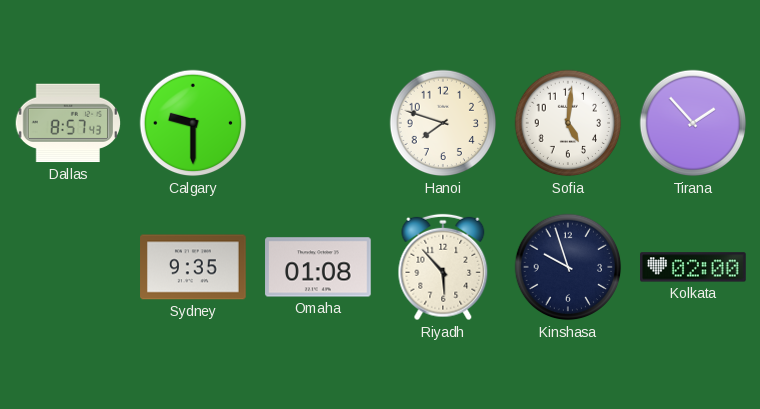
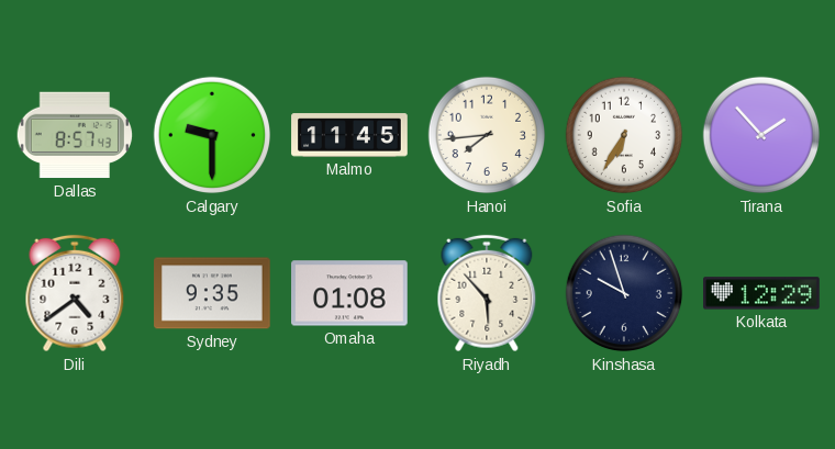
Malmo: none -> 11:45
Hanoi: 7:48 -> 7:44
Sofia: 5:01 -> 6:35
Dili: none -> 4:39
Kolkata: 02:00 -> 12:29
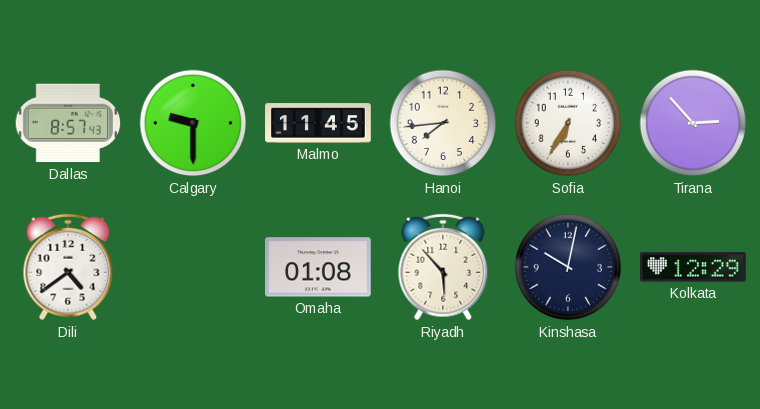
Tirana: 1:53 -> 2:53
Sydney: 9:35 -> none
Kinshasa: 9:57 -> 10:02
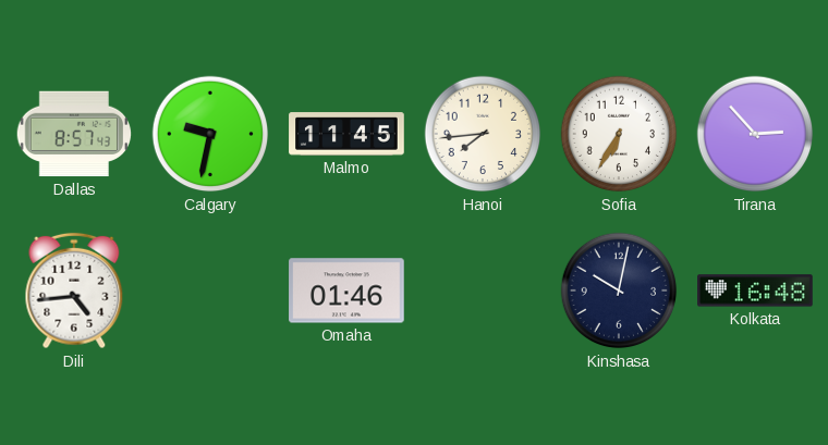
Calgary: 9:30 -> 9:32
Dili: 4:39 -> 4:44
Omaha: 01:08 -> 01:46
Riyadh: 5:53 -> none
Kolkata: 12:29 -> 16:48
